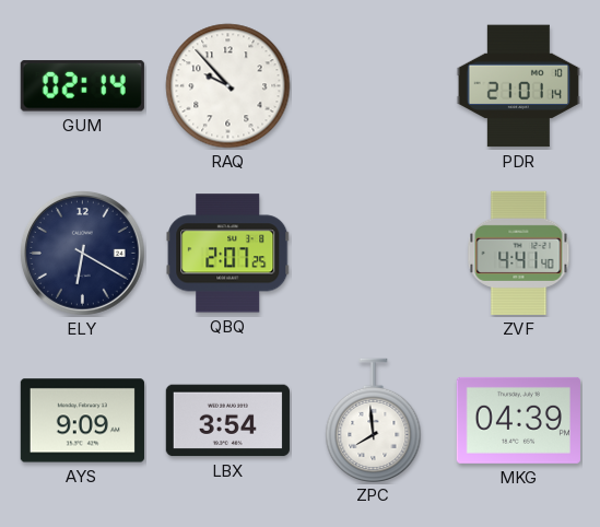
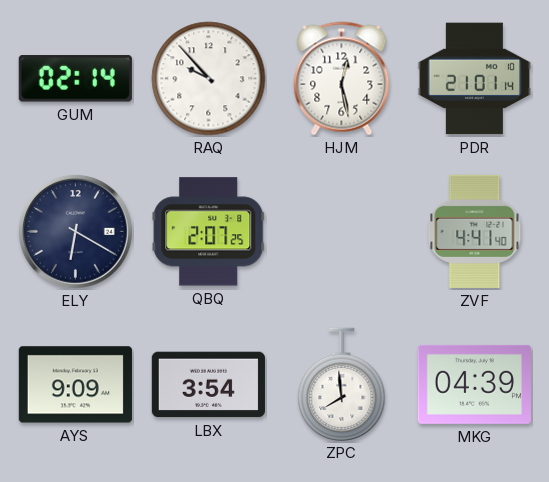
HJM: none -> 12:28
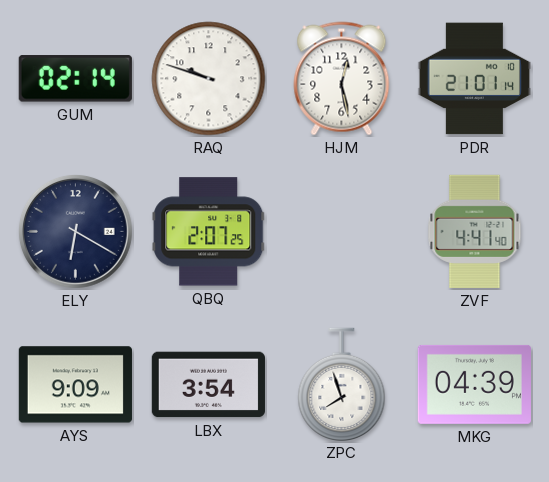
RAQ: 9:53 -> 9:48
ZPC: 7:59 -> 7:57
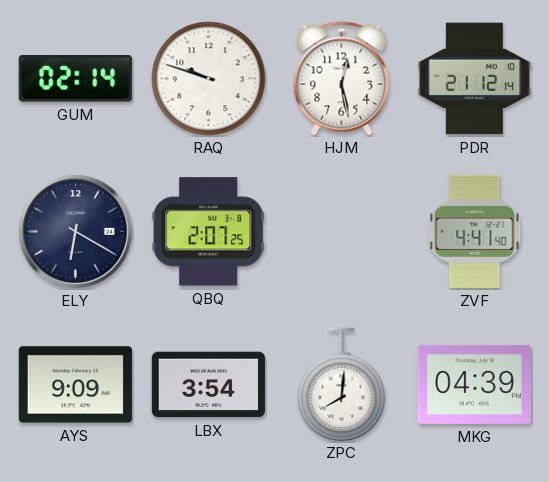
PDR: 21:01 -> 21:12
ZPC: 7:57 -> 8:01
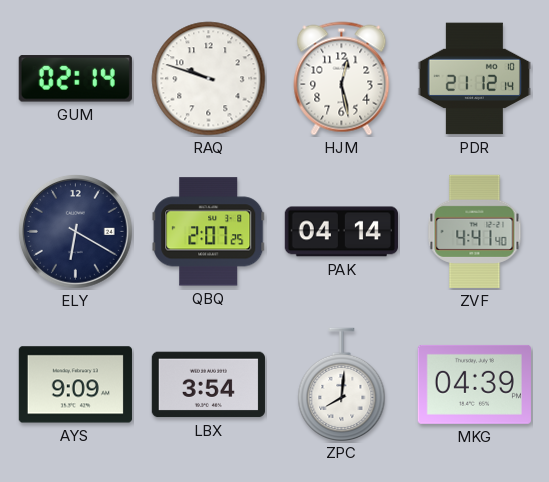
PAK: none -> 04:14
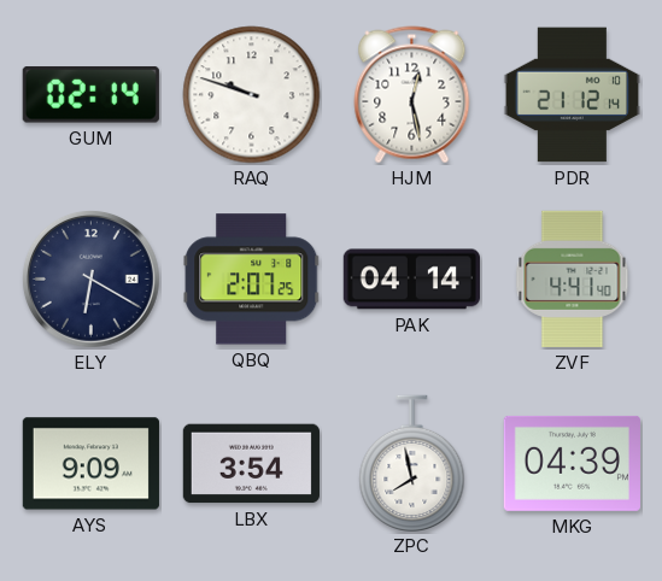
ZPC: 8:01 -> 7:58
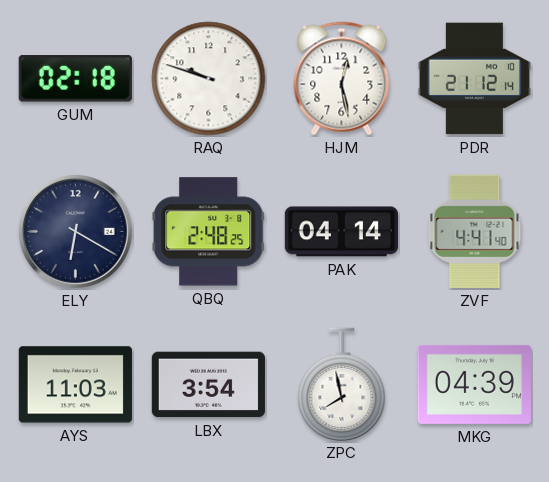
GUM: 02:14 -> 02:18
QBQ: 2:07 -> 2:48
AYS: 9:09 -> 11:03
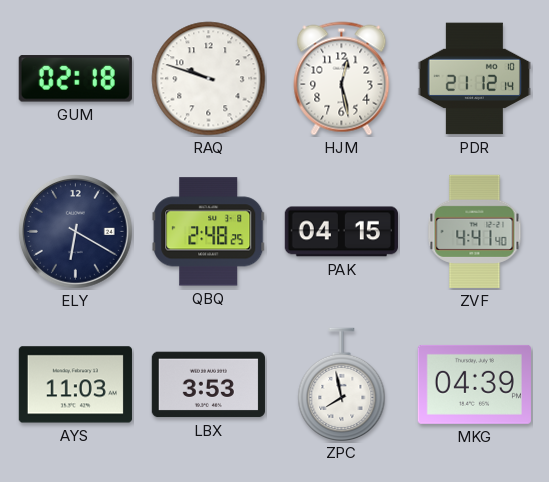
PAK: 04:14 -> 04:15
LBX: 3:54 -> 3:53
